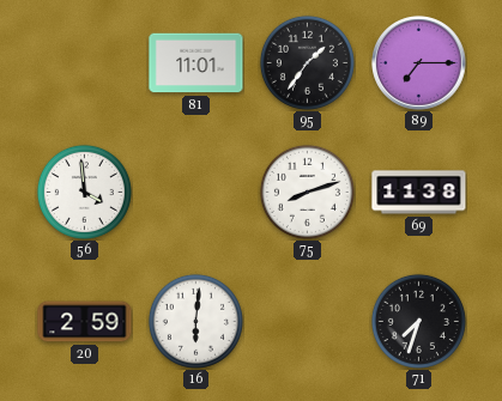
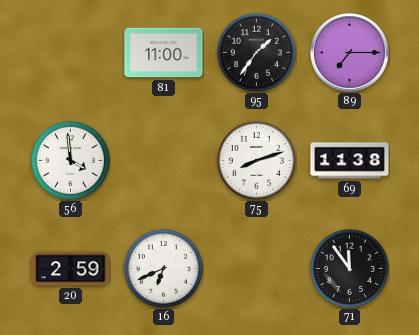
81: 11:01 -> 11:00
16: 6:01 -> 6:41
71: 7:33 -> 11:54
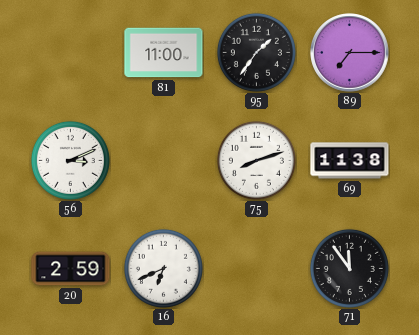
56: 3:59 -> 3:11
